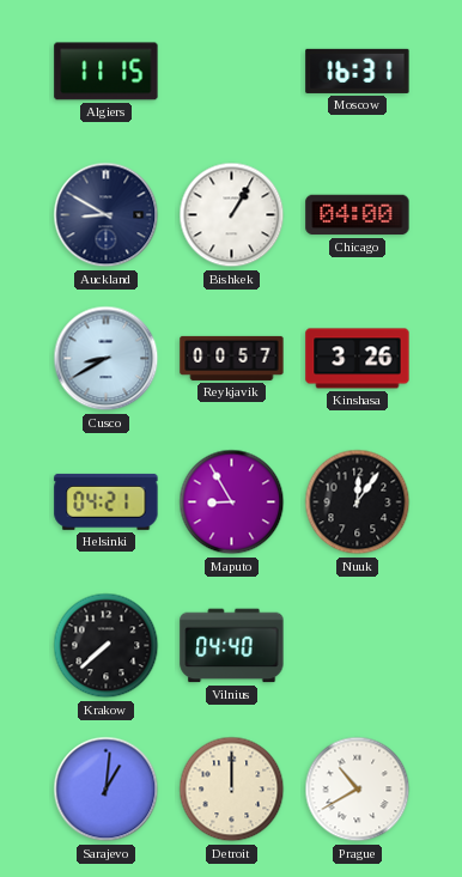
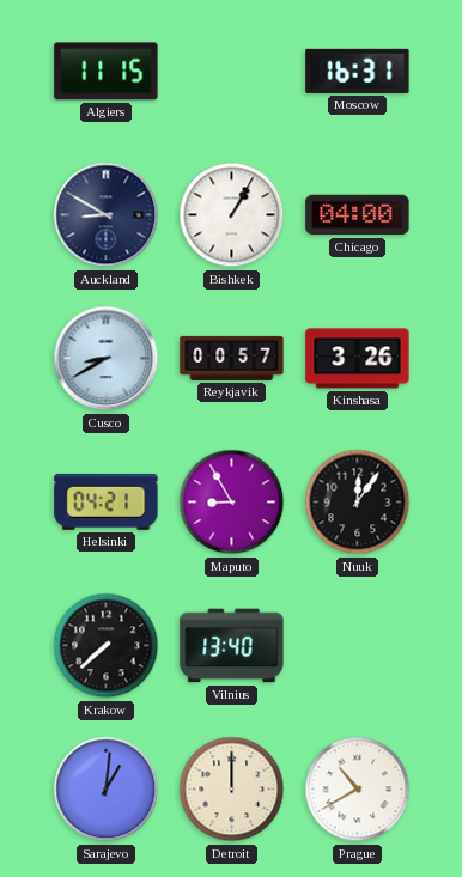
Vilnius: 04:40 -> 13:40
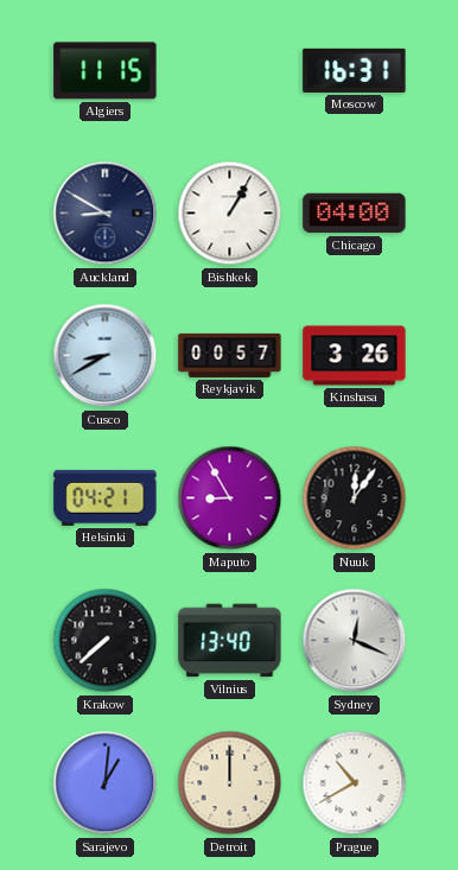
Sydney: none -> 12:19
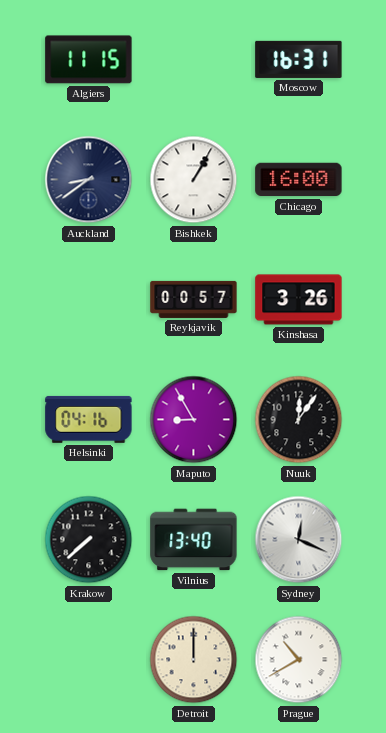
Auckland: 8:50 -> 8:39
Chicago: 04:00 -> 16:00
Cusco: 8:40 -> none
Helsinki: 04:21 -> 04:16
Sarajevo: 1:01 -> none
